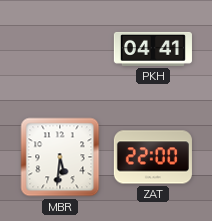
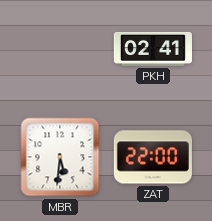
PKH: 04:41 -> 02:41
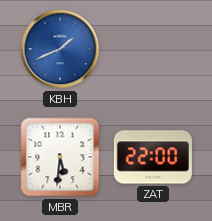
KBH: none -> 1:41
PKH: 02:41 -> none
